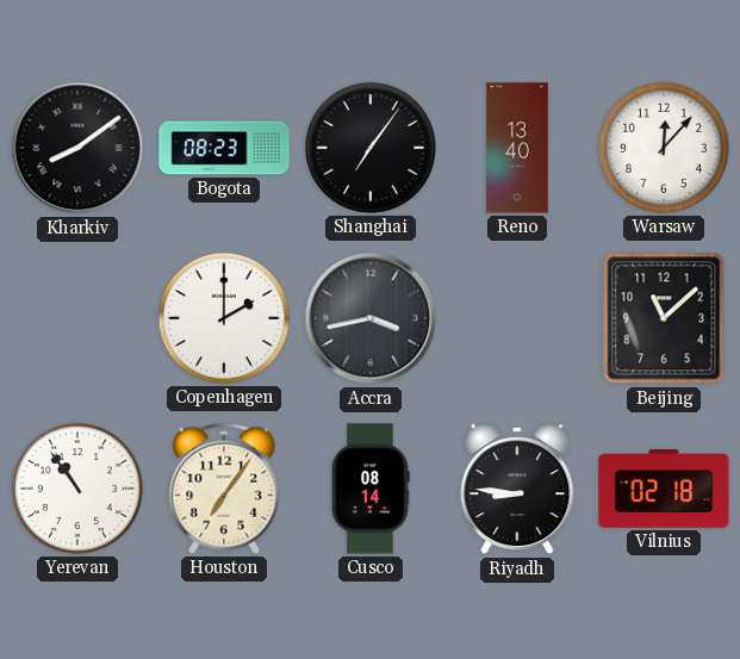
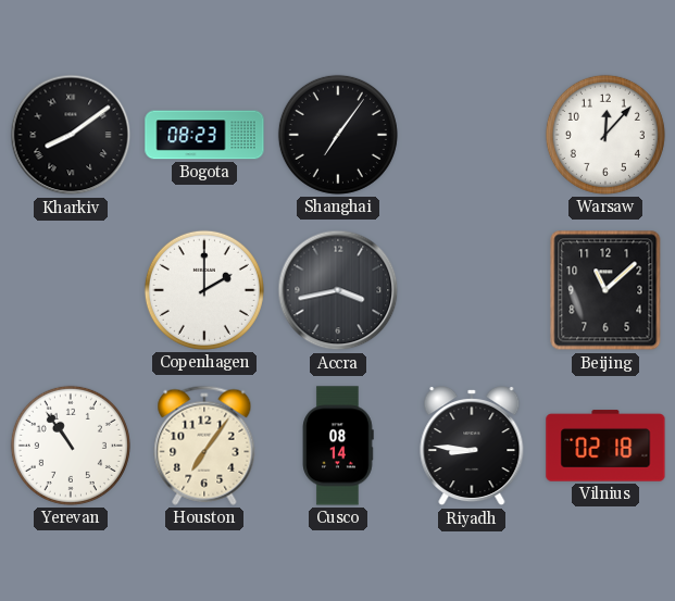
Reno: 13:40 -> none
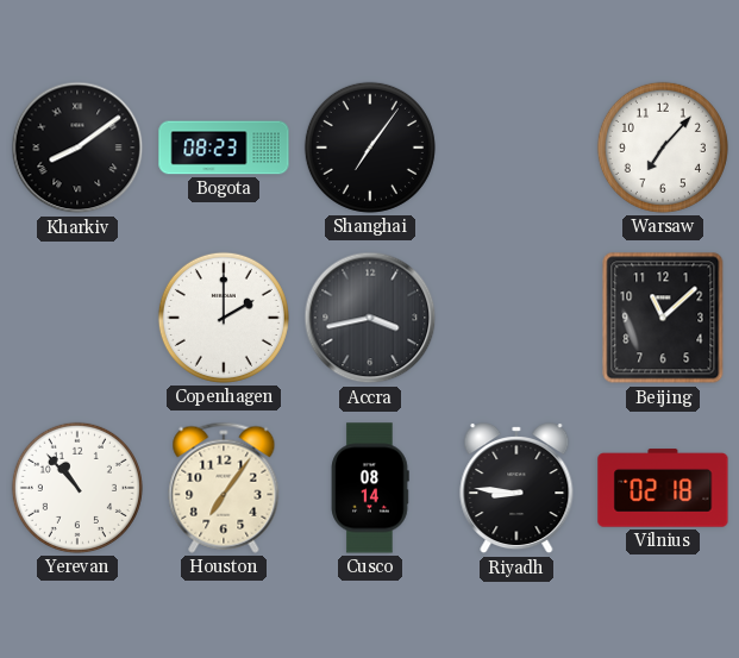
Warsaw: 12:07 -> 7:07
Yerevan: 10:54 -> 10:53
